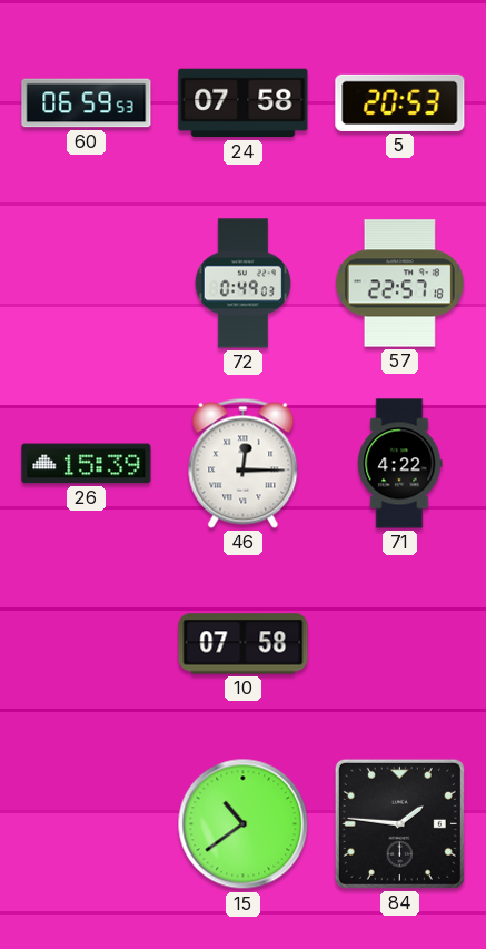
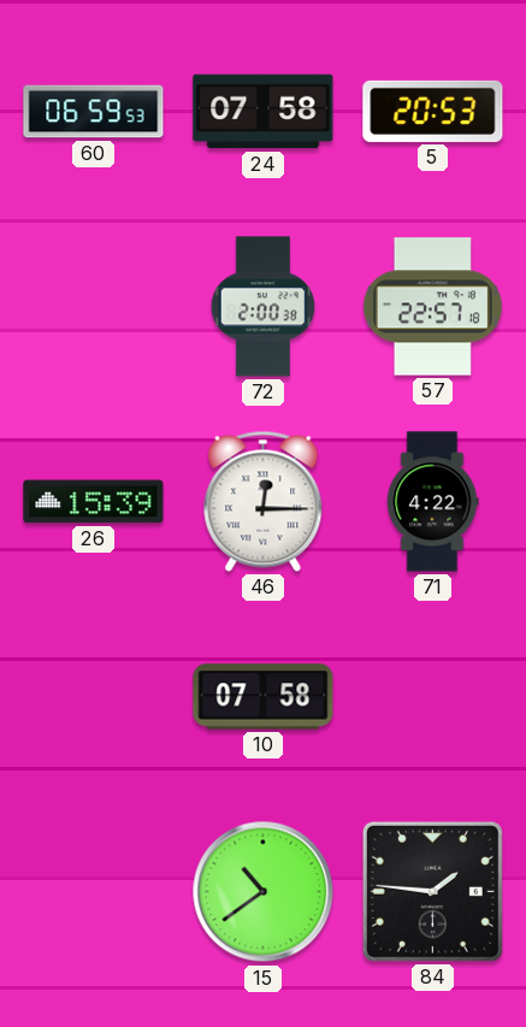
72: 0:49 -> 2:00
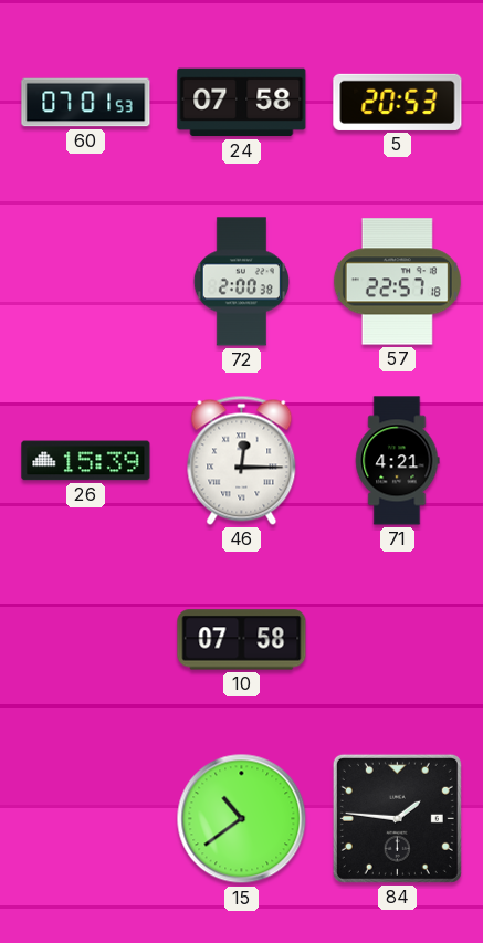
60: 06:59 -> 07:01
71: 4:22 -> 4:21
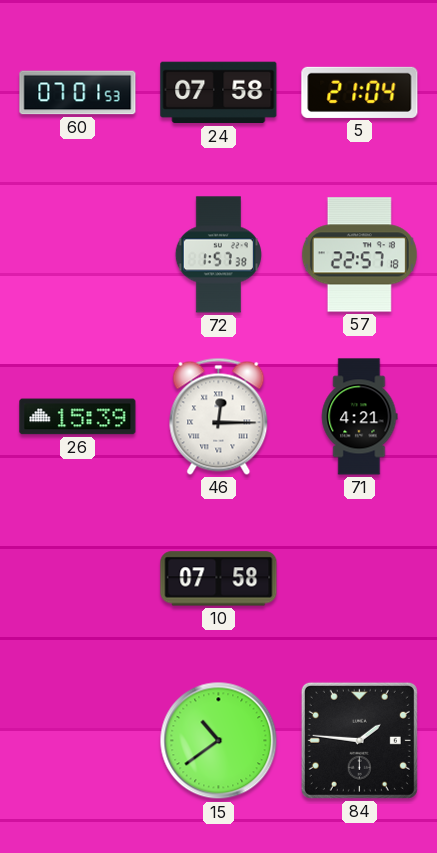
5: 20:53 -> 21:04
72: 2:00 -> 1:57
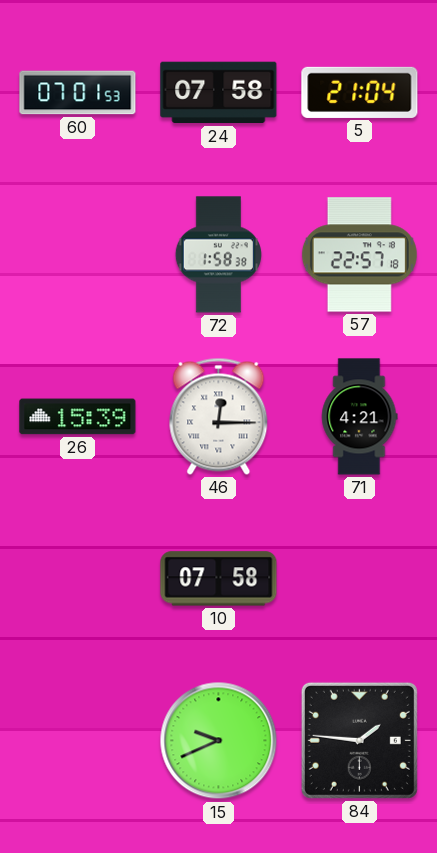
72: 1:57 -> 1:58
15: 10:39 -> 9:41
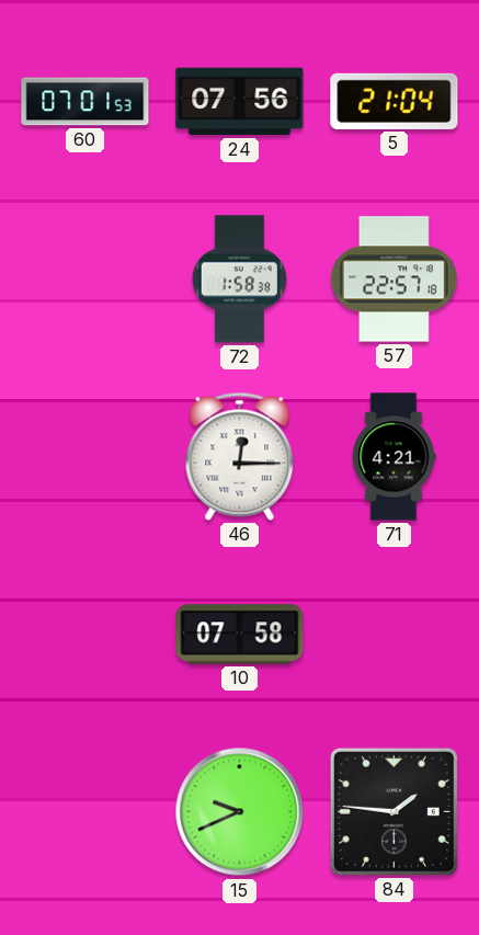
24: 07:58 -> 07:56
26: 15:39 -> none
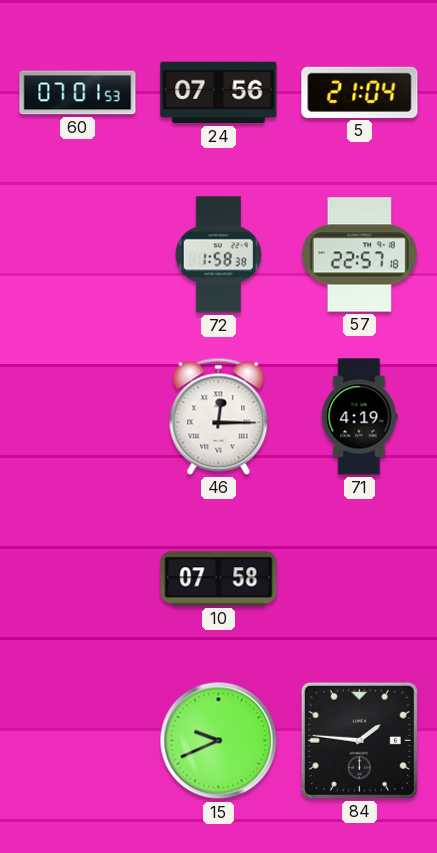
71: 4:21 -> 4:19
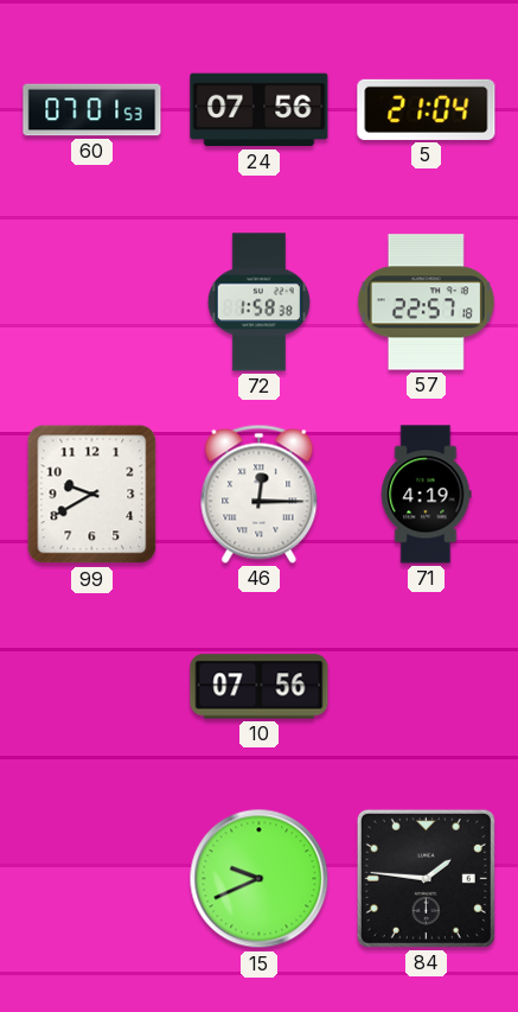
99: none -> 9:40
10: 07:58 -> 07:56
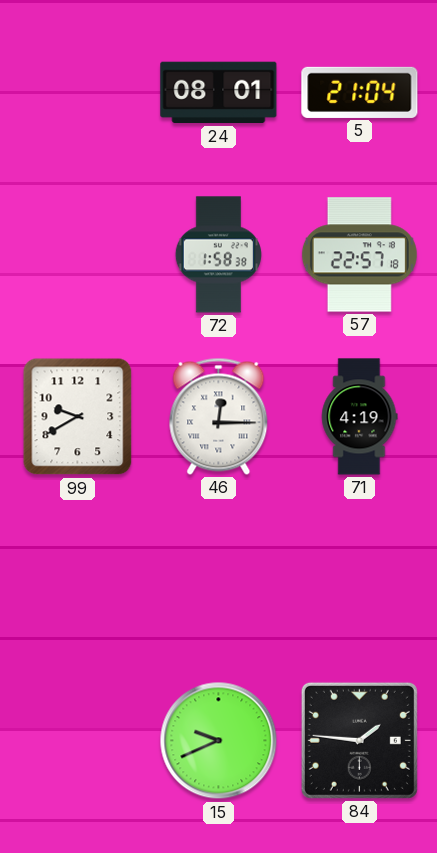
60: 07:01 -> none
24: 07:56 -> 08:01
10: 07:56 -> none
